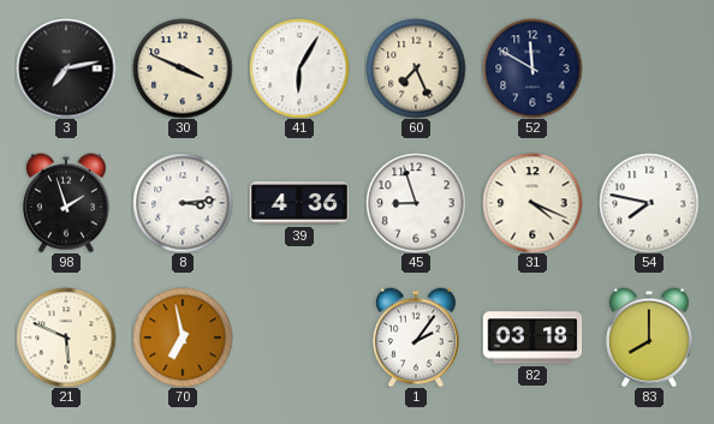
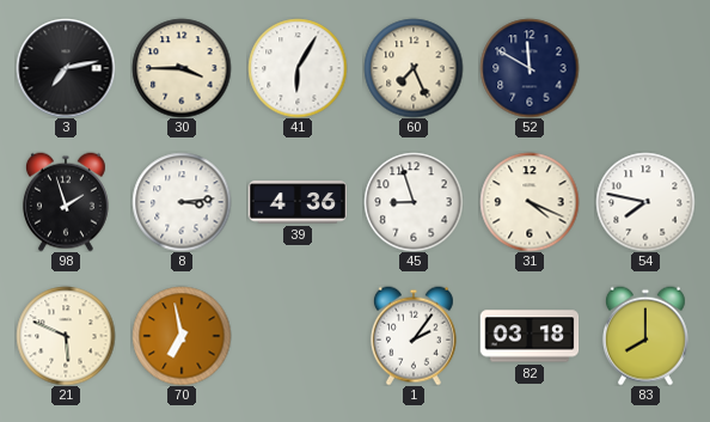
30: 3:49 -> 3:45
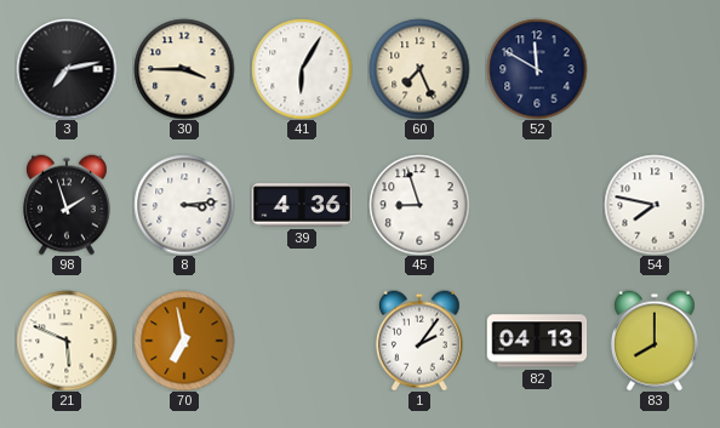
31: 4:19 -> none
82: 03:18 -> 04:13
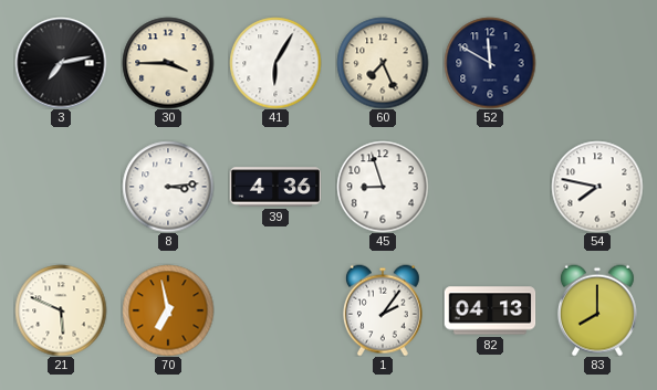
98: 1:57 -> none
